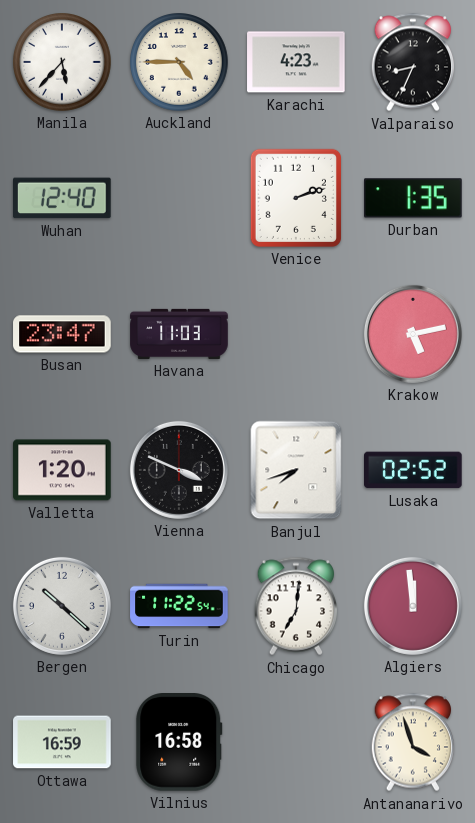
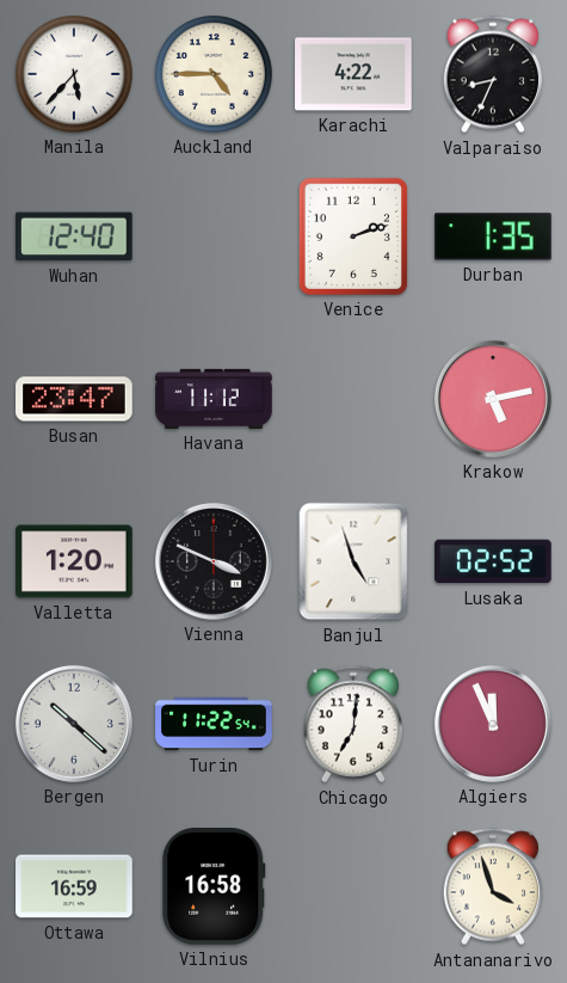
Karachi: 4:23 -> 4:22
Havana: 11:03 -> 11:12
Banjul: 7:42 -> 4:57
Algiers: 11:59 -> 11:56
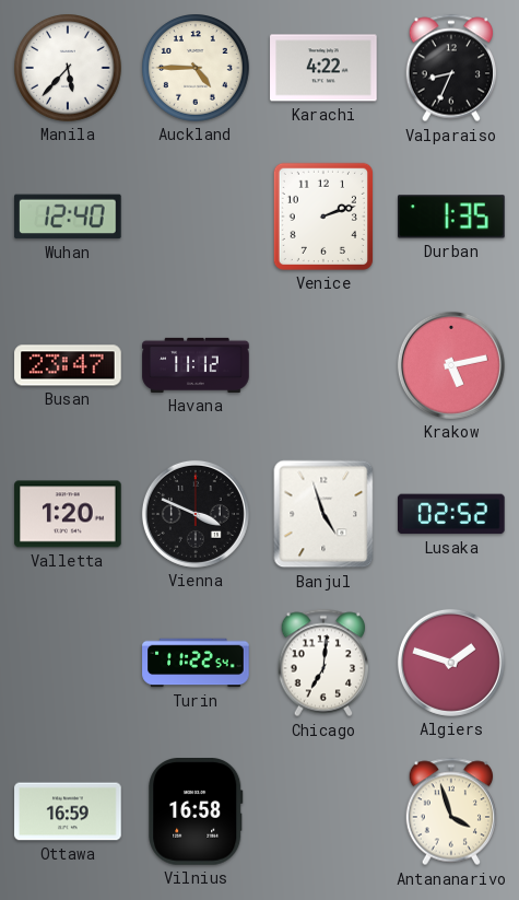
Bergen: 10:22 -> none
Algiers: 11:56 -> 1:48
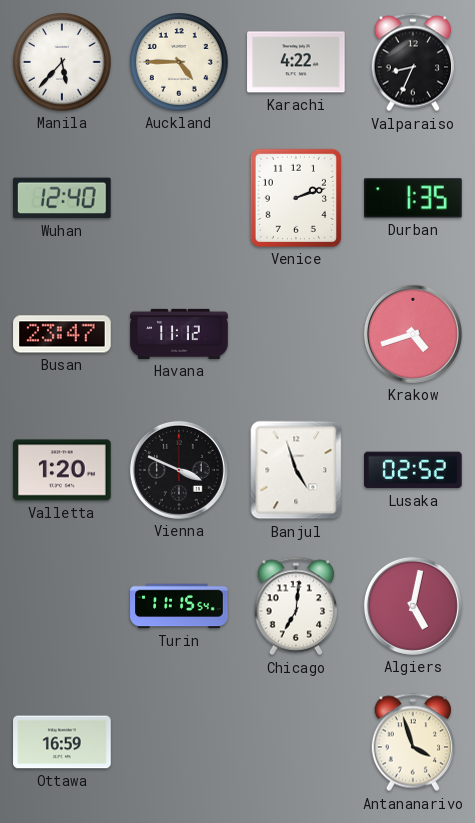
Krakow: 5:13 -> 4:42
Turin: 11:22 -> 11:15
Algiers: 1:48 -> 5:02
Vilnius: 16:58 -> none
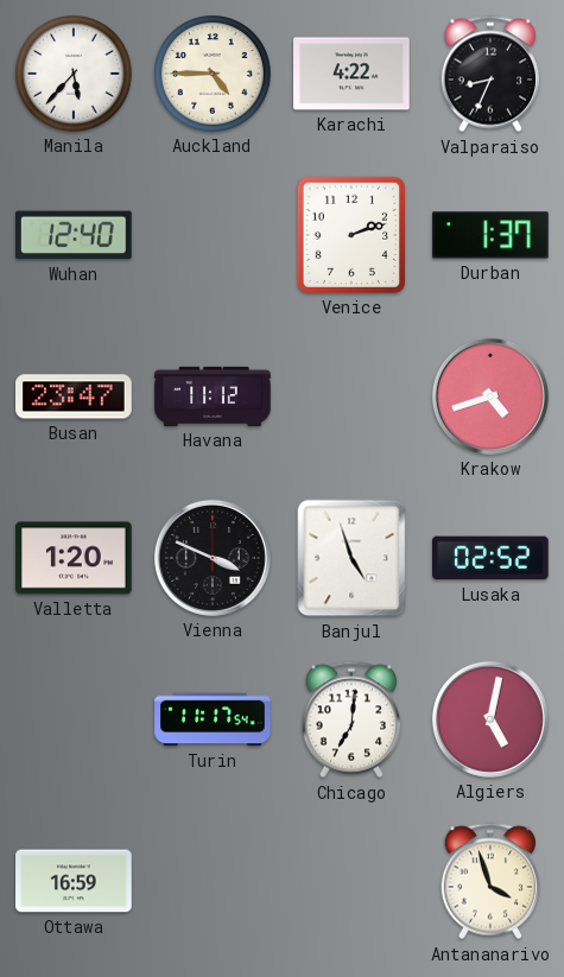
Durban: 1:35 -> 1:37
Turin: 11:15 -> 11:17
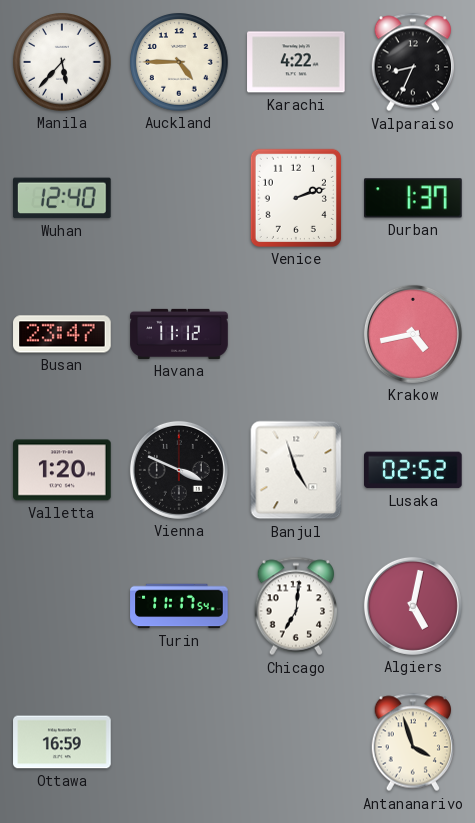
Krakow: 4:42 -> 4:43
